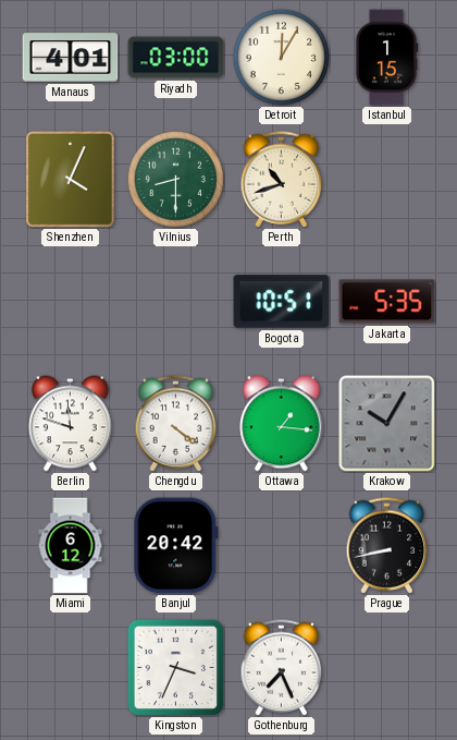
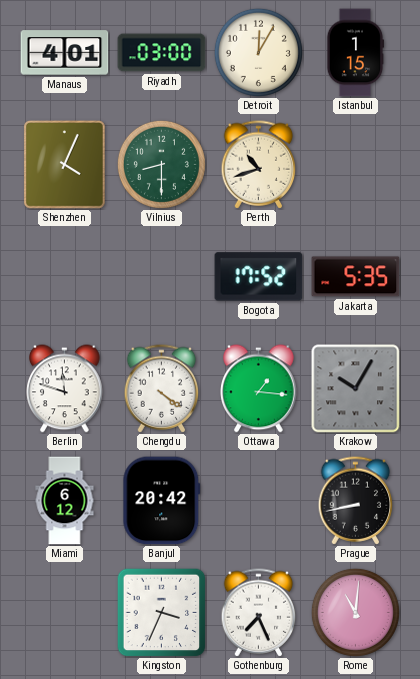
Bogota: 10:51 -> 17:52
Rome: none -> 11:01
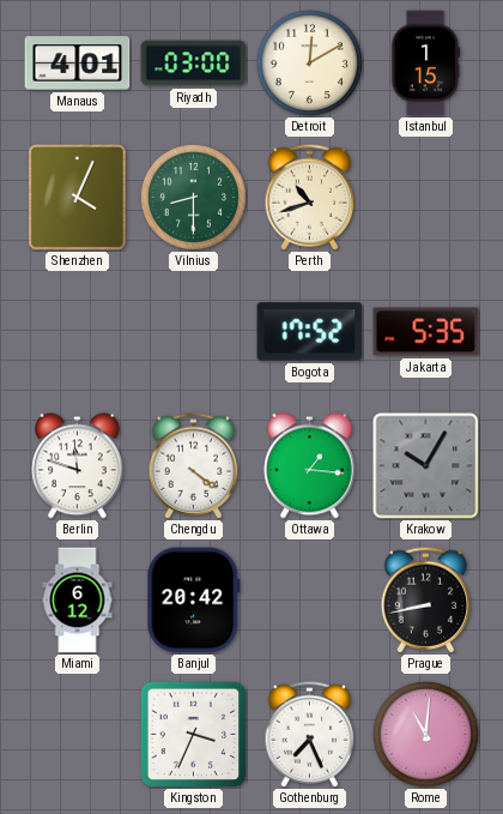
Detroit: 12:05 -> 12:10
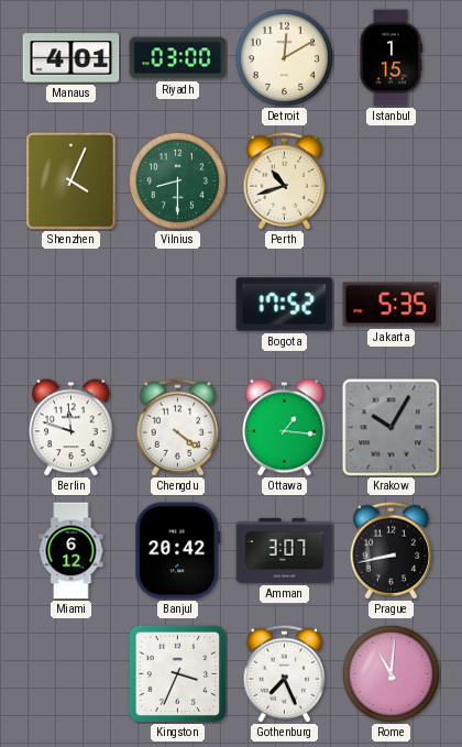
Amman: none -> 3:07
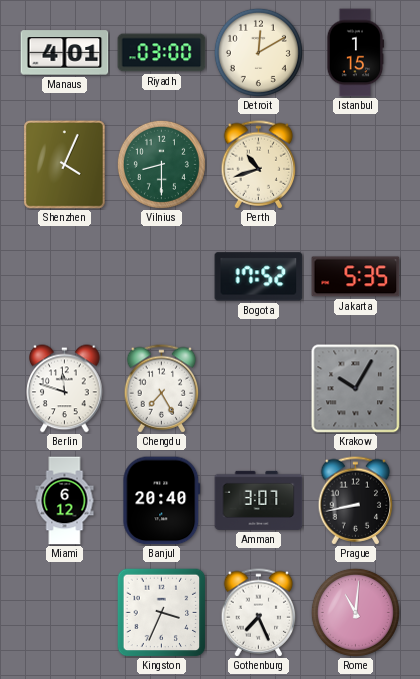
Chengdu: 4:21 -> 7:25
Ottawa: 1:16 -> none
Banjul: 20:42 -> 20:40
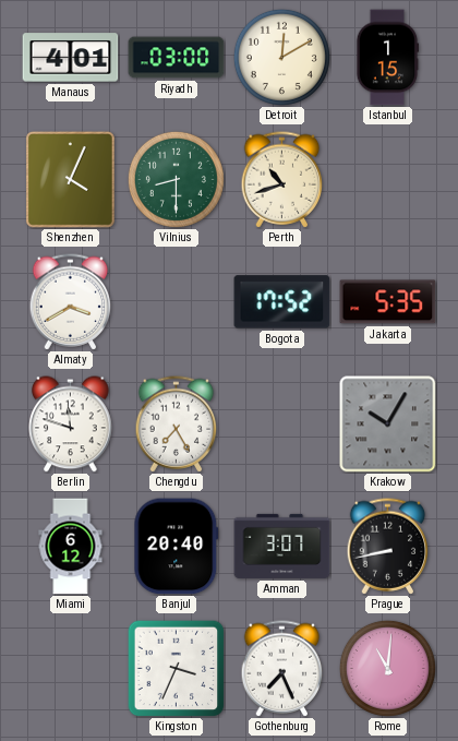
Almaty: none -> 3:40
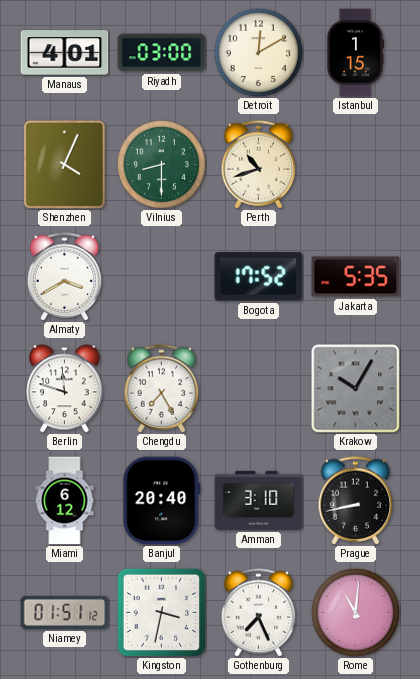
Amman: 3:07 -> 3:10
Niamey: none -> 01:51
Kingston: 3:34 -> 3:32
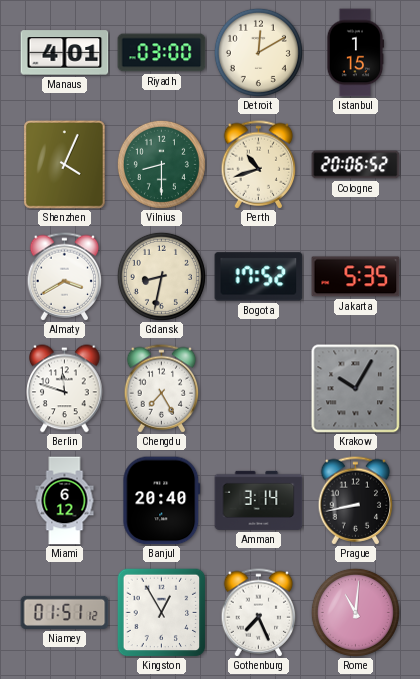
Cologne: none -> 20:06
Gdansk: none -> 8:32
Amman: 3:10 -> 3:14
Kingston: 3:32 -> 12:55
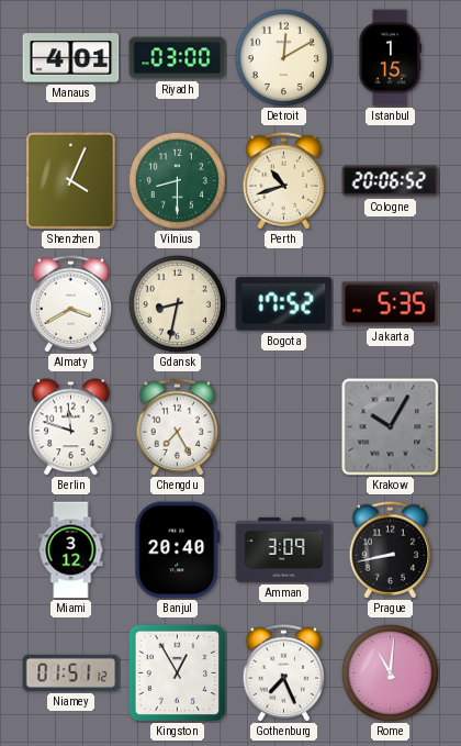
Miami: 6:12 -> 3:12
Amman: 3:14 -> 3:09
